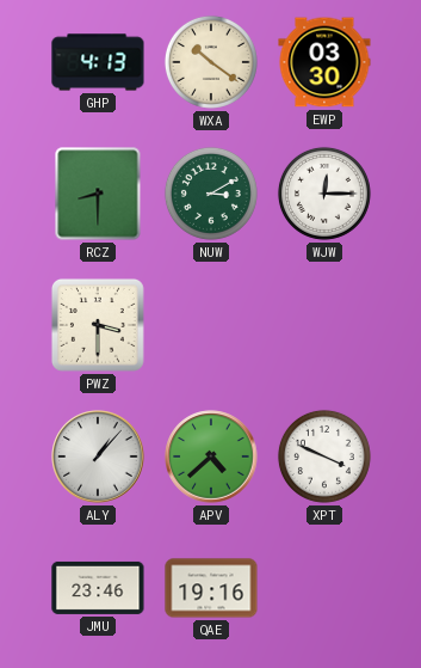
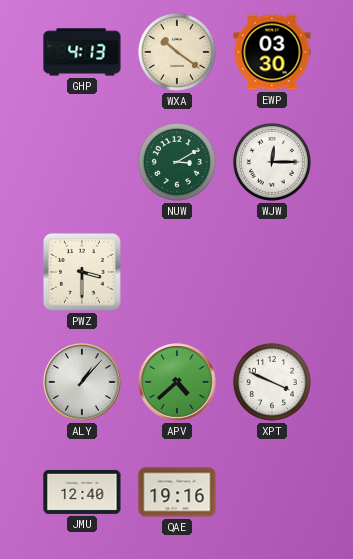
RCZ: 8:30 -> none
JMU: 23:46 -> 12:40
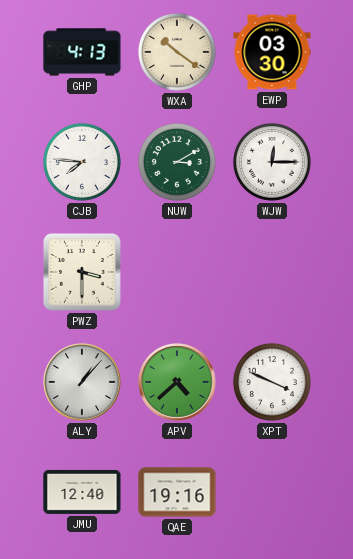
CJB: none -> 7:46
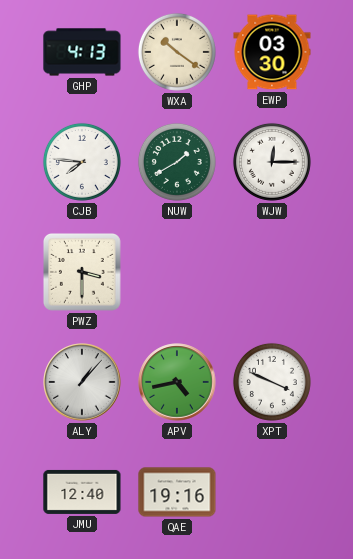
NUW: 3:10 -> 1:40
APV: 4:38 -> 4:43
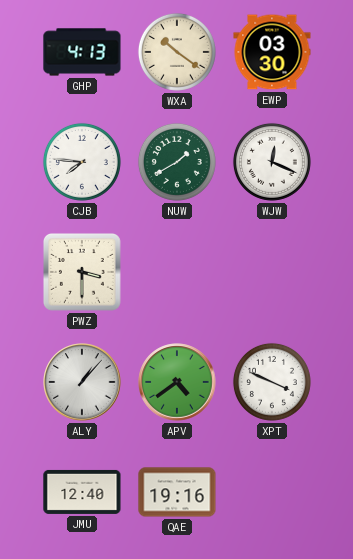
WJW: 12:15 -> 12:19
APV: 4:43 -> 4:39
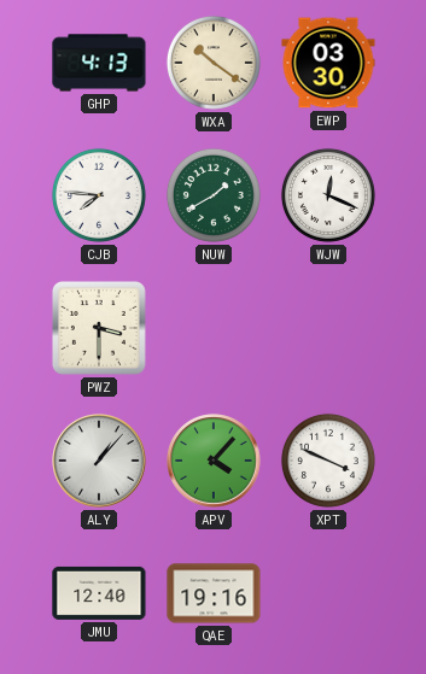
APV: 4:39 -> 4:07
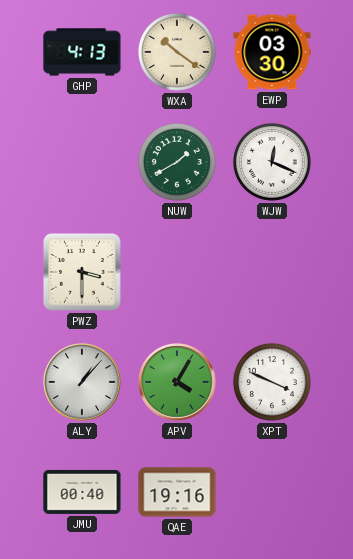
CJB: 7:46 -> none
APV: 4:07 -> 4:05
JMU: 12:40 -> 00:40
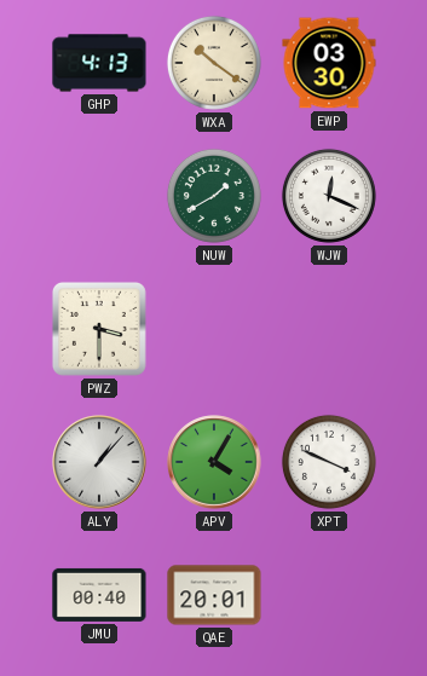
QAE: 19:16 -> 20:01
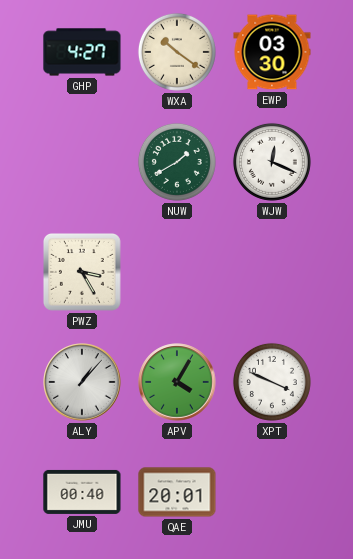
GHP: 4:13 -> 4:27
PWZ: 3:30 -> 3:25
